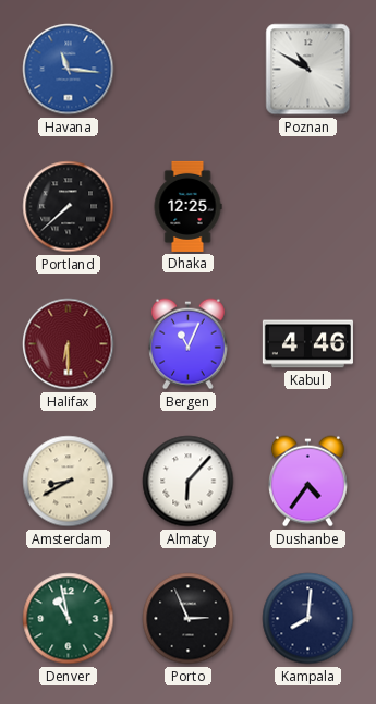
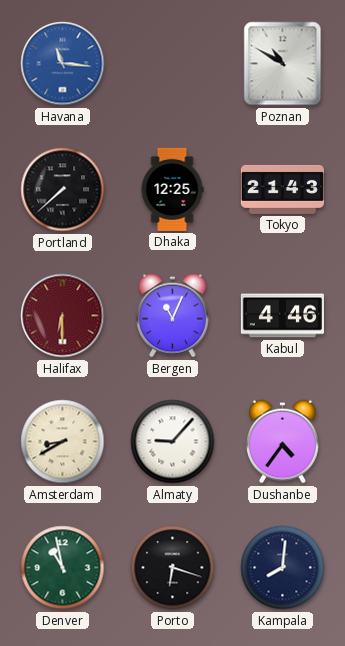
Tokyo: none -> 21:43
Almaty: 6:07 -> 9:07
Porto: 2:56 -> 6:18
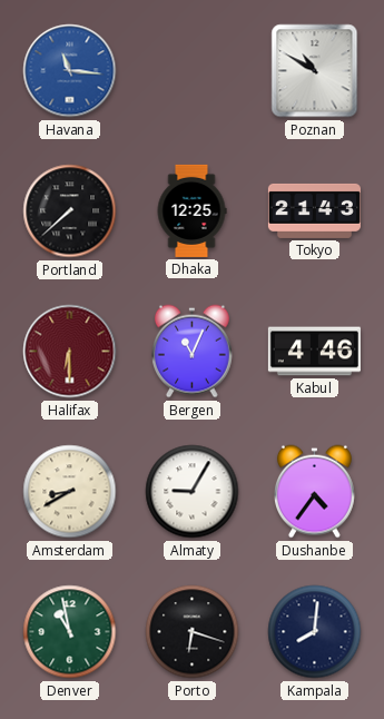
Almaty: 9:07 -> 9:05
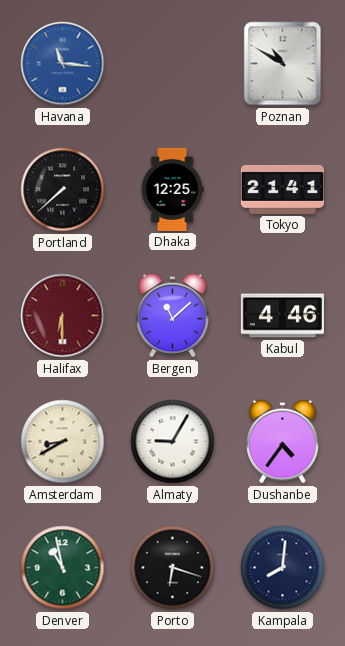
Tokyo: 21:43 -> 21:41
Bergen: 11:04 -> 11:08
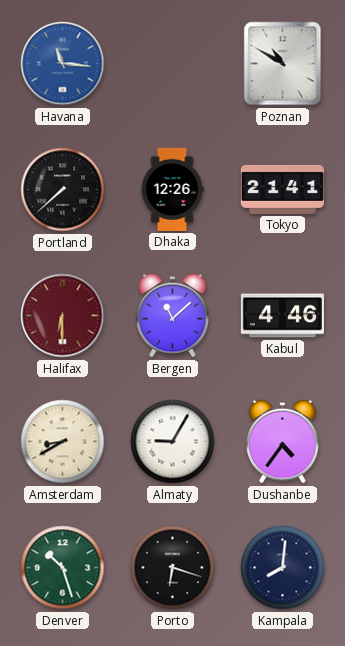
Dhaka: 12:25 -> 12:26
Denver: 10:58 -> 10:27
